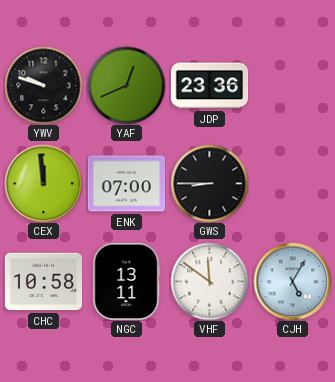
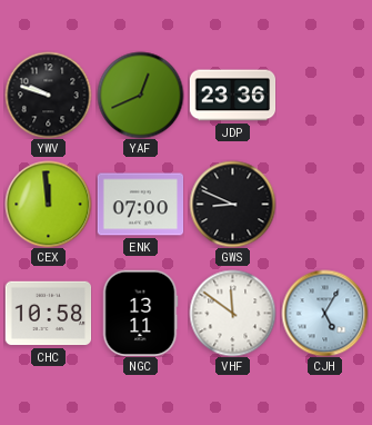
GWS: 8:45 -> 8:49
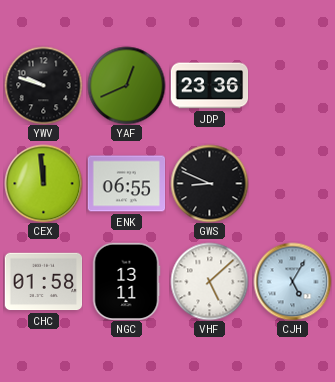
ENK: 07:00 -> 06:55
CHC: 10:58 -> 01:58
VHF: 11:51 -> 5:08
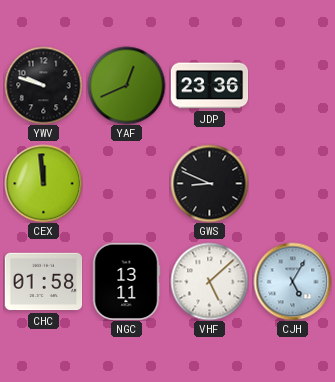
ENK: 06:55 -> none
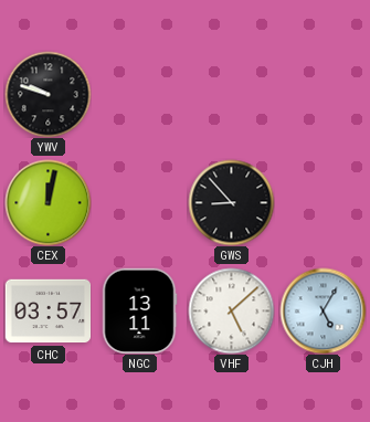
YAF: 12:41 -> none
JDP: 23:36 -> none
CEX: 11:59 -> 12:02
GWS: 8:49 -> 8:53
CHC: 01:58 -> 03:57
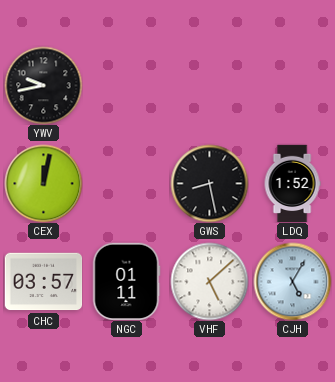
YWV: 9:48 -> 9:43
GWS: 8:53 -> 8:28
LDQ: none -> 1:52
NGC: 13:11 -> 01:11
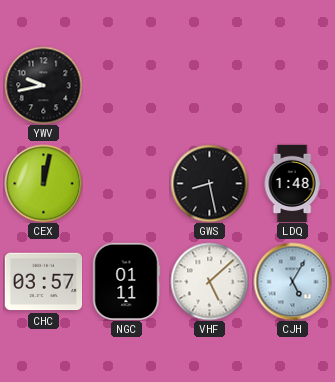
LDQ: 1:52 -> 1:48
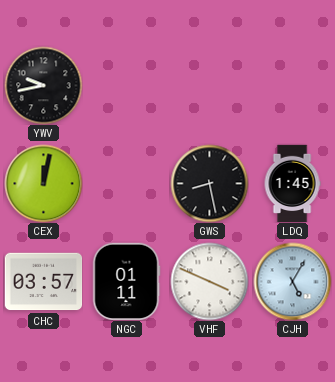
LDQ: 1:48 -> 1:45
VHF: 5:08 -> 3:49
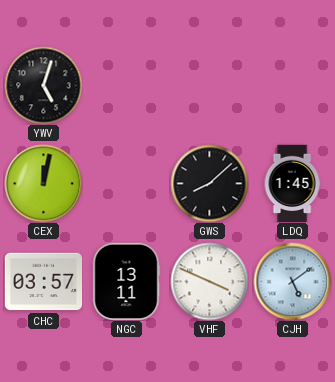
YWV: 9:43 -> 5:03
GWS: 8:28 -> 8:08
NGC: 01:11 -> 13:11
CJH: 5:05 -> 5:09
